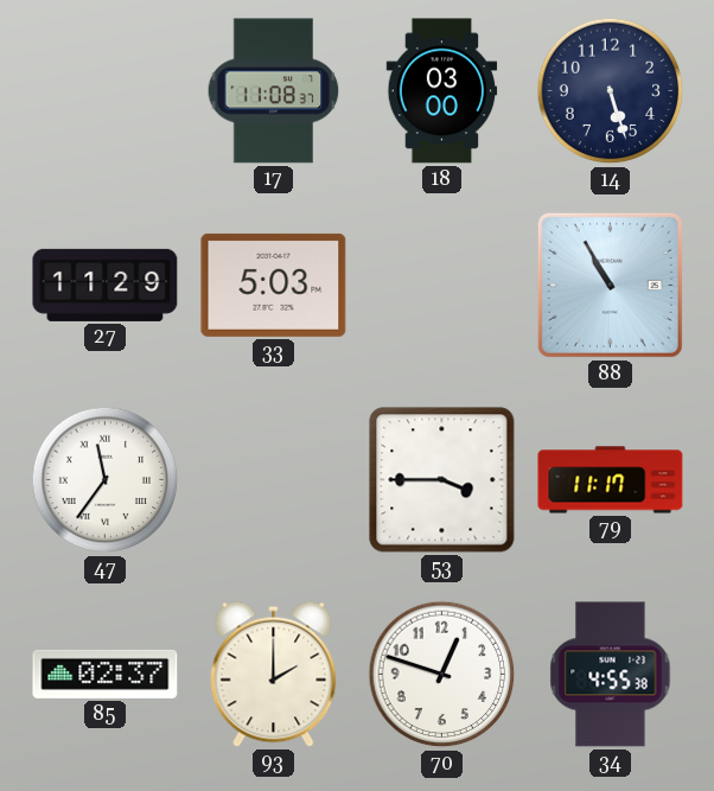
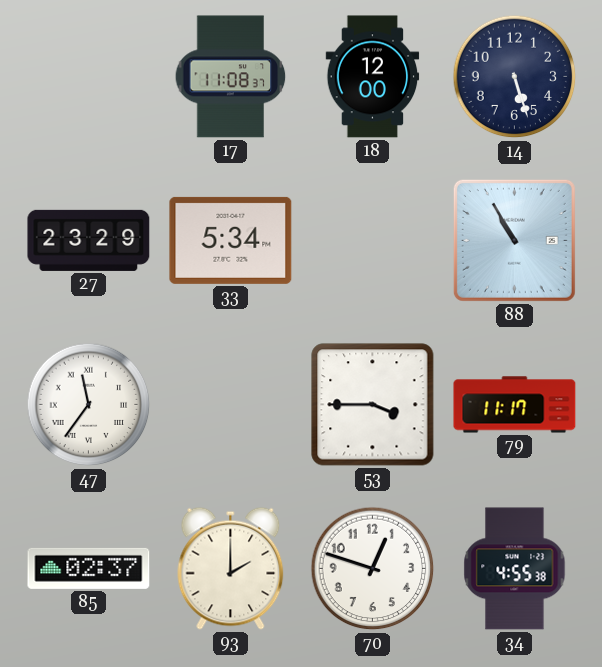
18: 03:00 -> 12:00
27: 11:29 -> 23:29
33: 5:03 -> 5:34
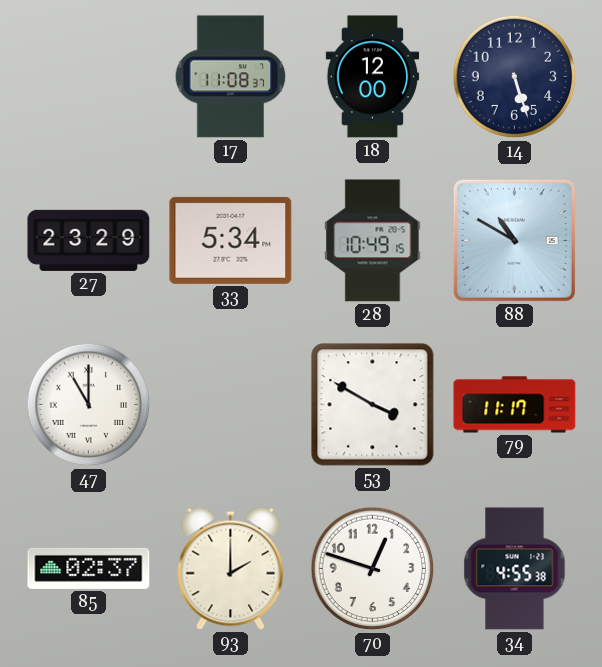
28: none -> 10:49
88: 10:55 -> 10:50
47: 11:36 -> 11:00
53: 3:45 -> 3:50
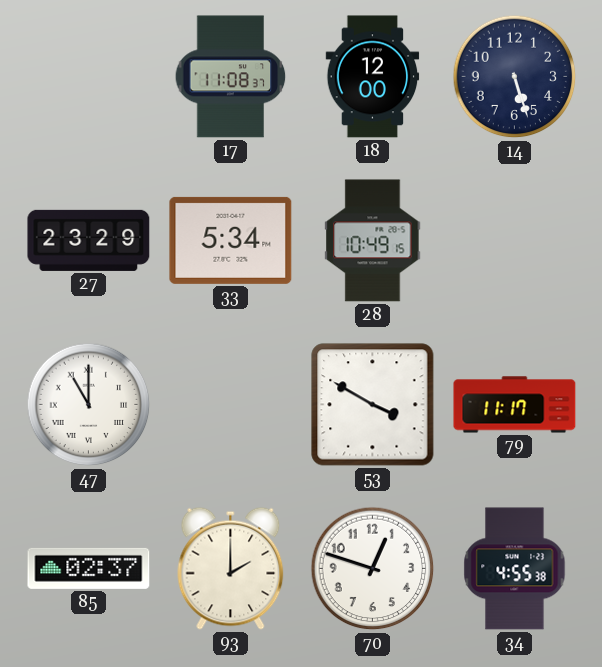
88: 10:50 -> none
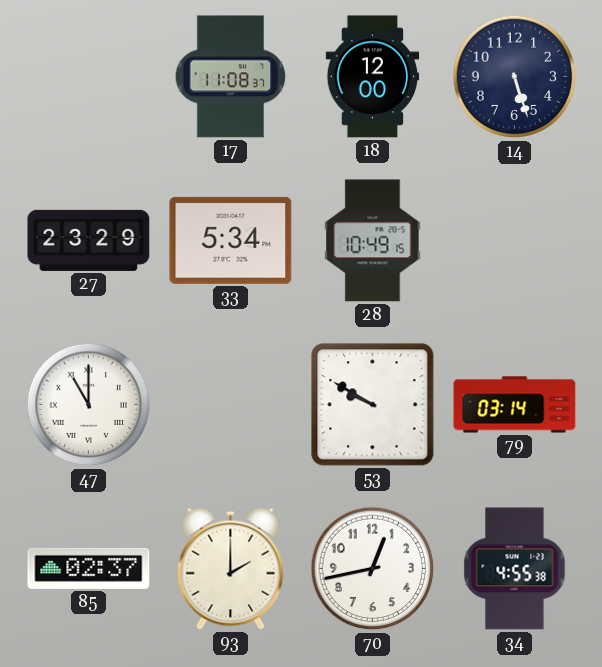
53: 3:50 -> 9:50
79: 11:17 -> 03:14
70: 12:48 -> 12:43
